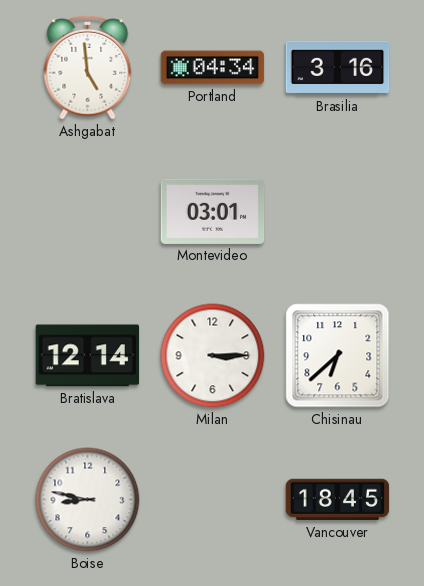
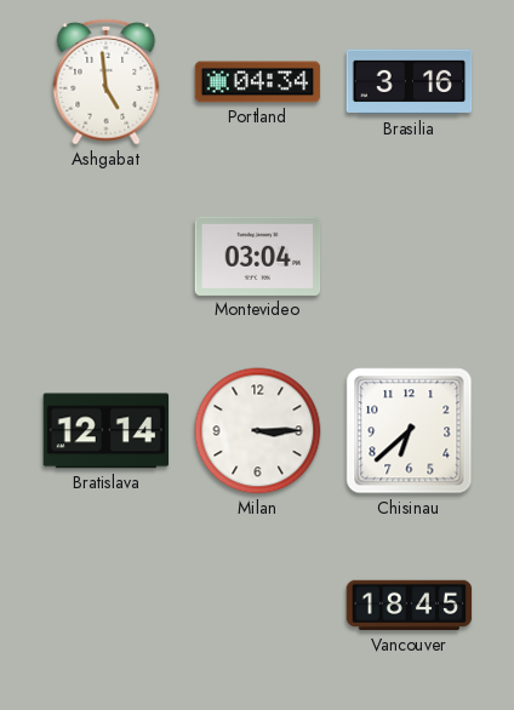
Montevideo: 03:01 -> 03:04
Boise: 8:47 -> none
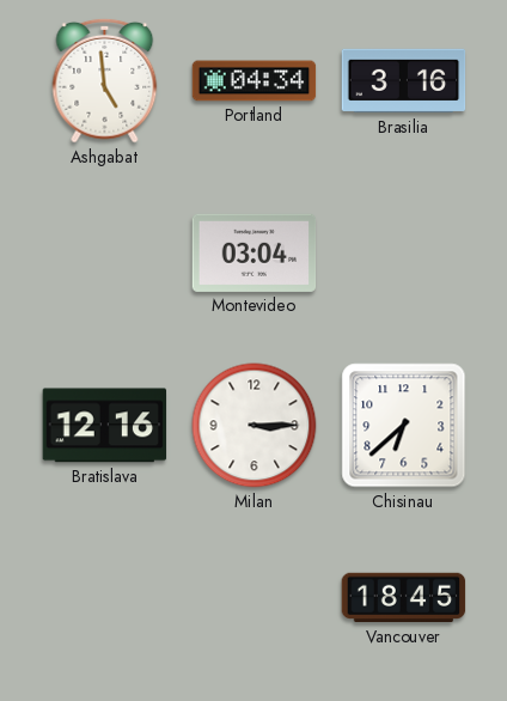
Bratislava: 12:14 -> 12:16
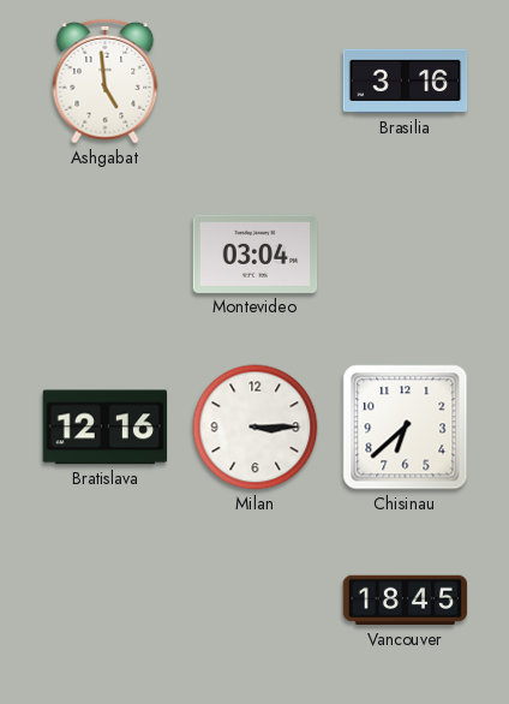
Portland: 04:34 -> none
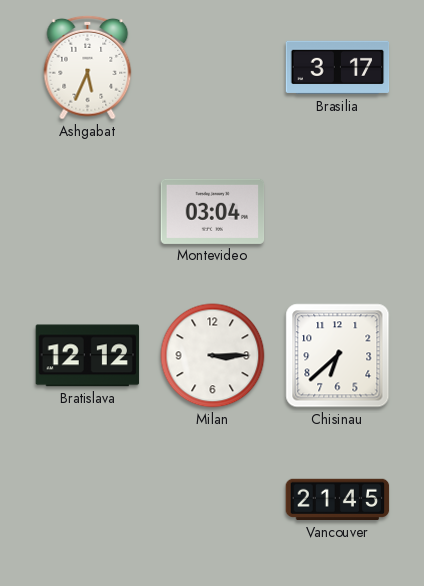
Ashgabat: 4:59 -> 5:34
Brasilia: 3:16 -> 3:17
Bratislava: 12:16 -> 12:12
Vancouver: 18:45 -> 21:45
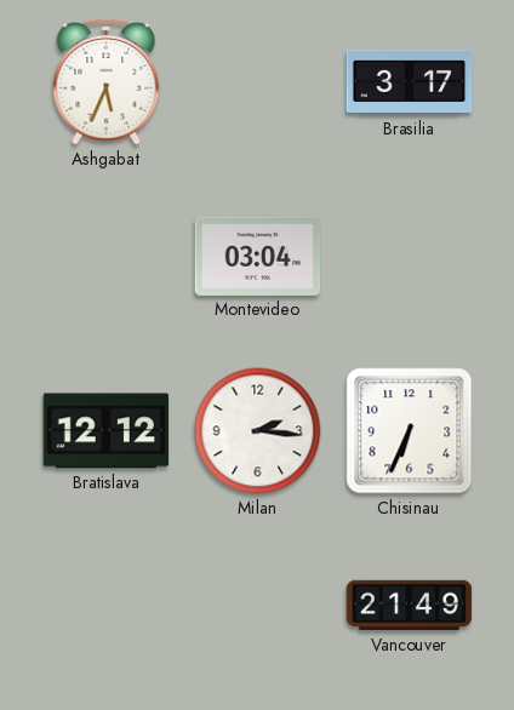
Milan: 3:15 -> 2:16
Chisinau: 6:38 -> 6:34
Vancouver: 21:45 -> 21:49
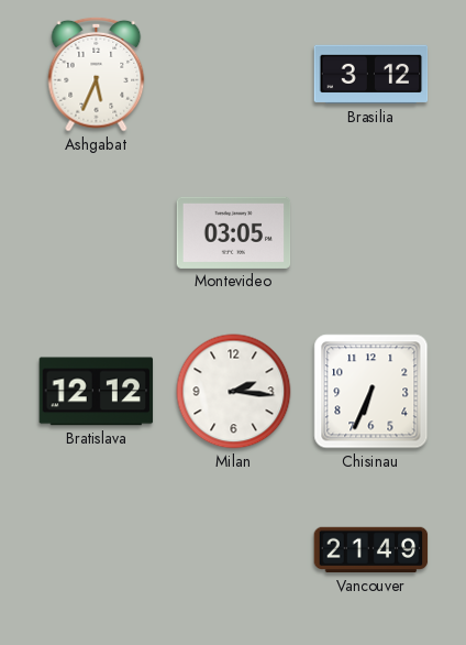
Brasilia: 3:17 -> 3:12
Montevideo: 03:04 -> 03:05
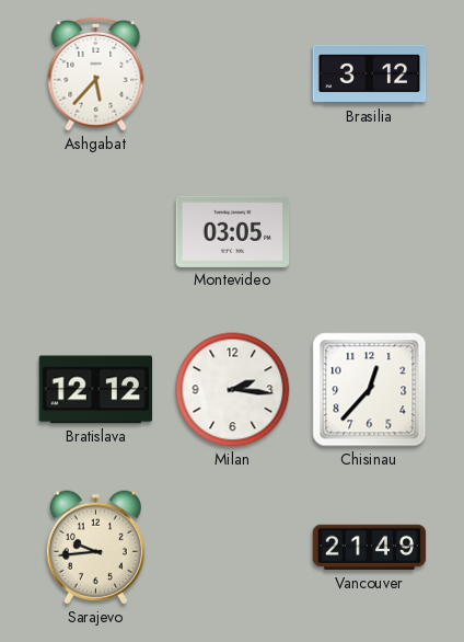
Ashgabat: 5:34 -> 5:37
Chisinau: 6:34 -> 12:37
Sarajevo: none -> 9:44
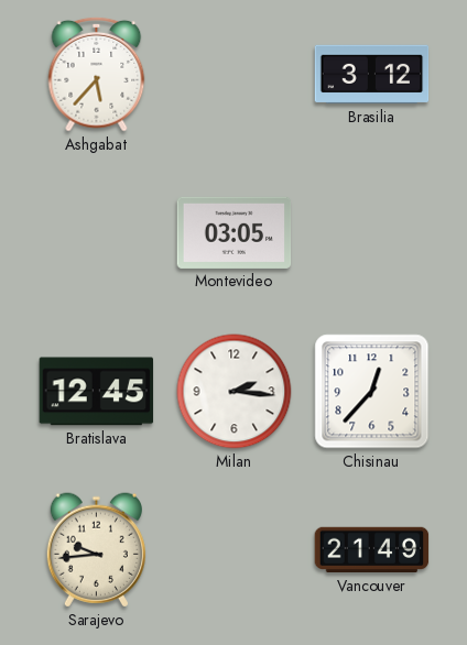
Bratislava: 12:12 -> 12:45
